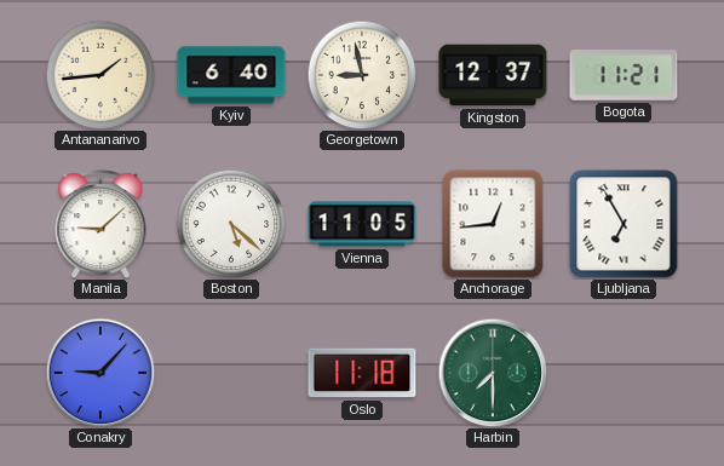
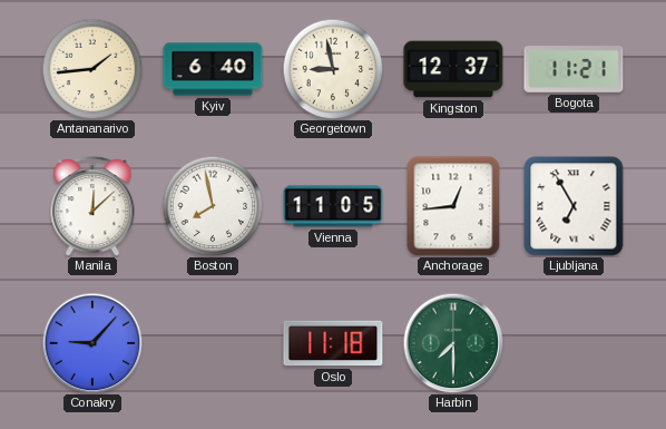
Manila: 9:08 -> 12:08
Boston: 5:22 -> 7:58
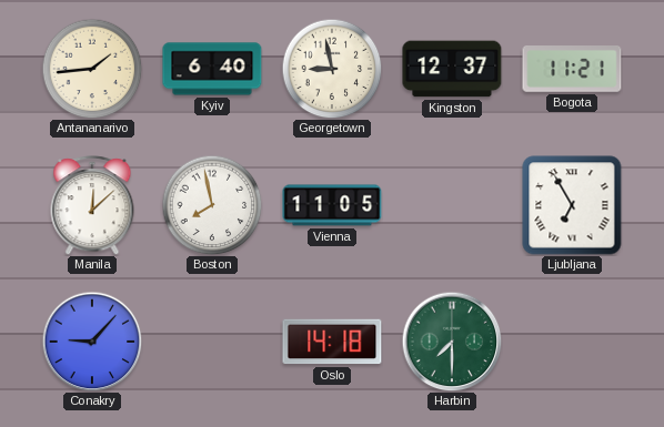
Anchorage: 12:44 -> none
Oslo: 11:18 -> 14:18
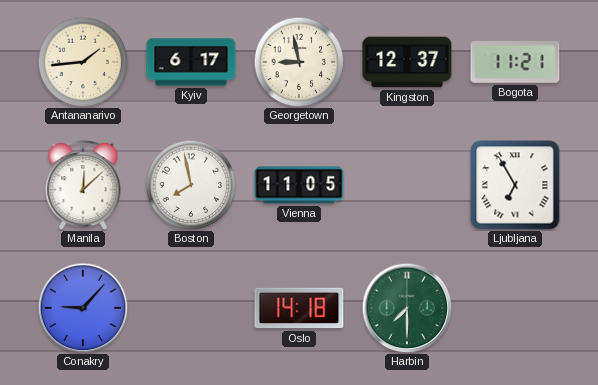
Kyiv: 6:40 -> 6:17
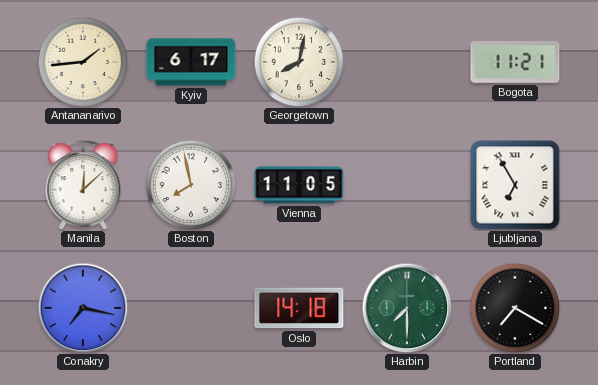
Georgetown: 8:58 -> 8:02
Kingston: 12:37 -> none
Conakry: 9:07 -> 7:17
Portland: none -> 7:20
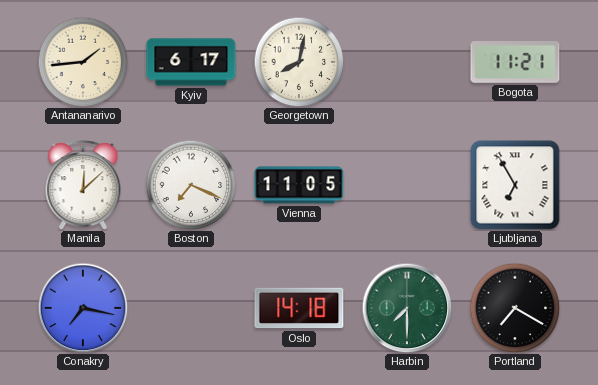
Boston: 7:58 -> 7:19
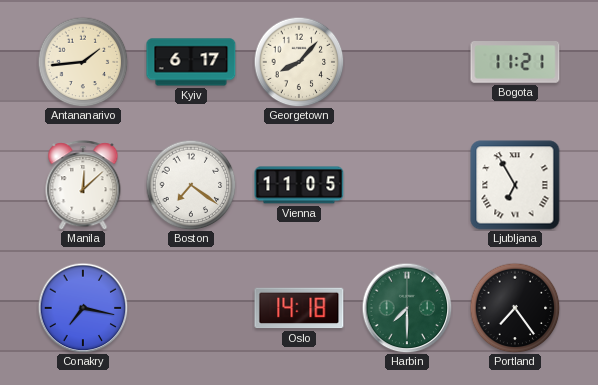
Georgetown: 8:02 -> 8:07
Boston: 7:19 -> 7:21
Portland: 7:20 -> 7:24
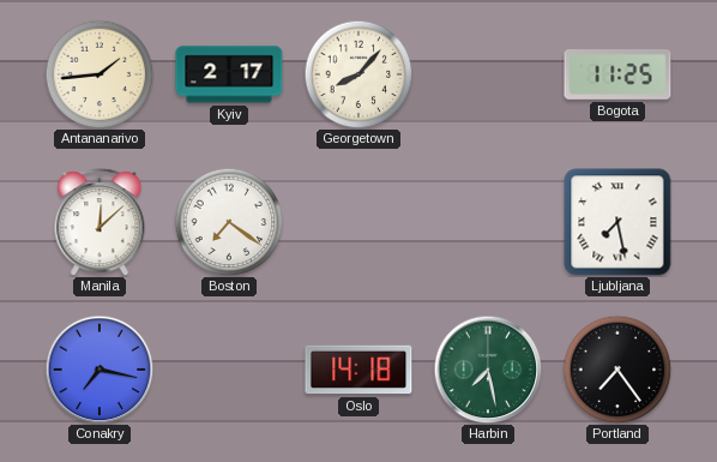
Kyiv: 6:17 -> 2:17
Bogota: 11:21 -> 11:25
Vienna: 11:05 -> none
Ljubljana: 6:55 -> 7:28
Harbin: 7:30 -> 7:28
